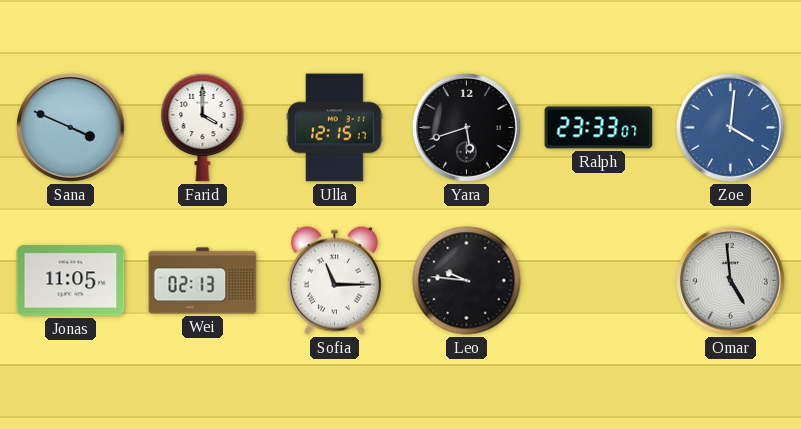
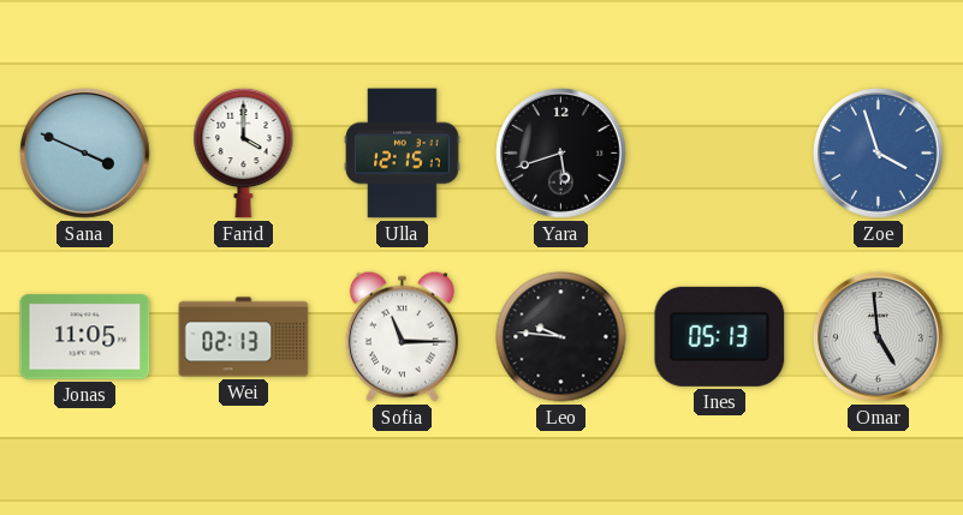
Ralph: 23:33 -> none
Zoe: 4:01 -> 3:57
Ines: none -> 05:13
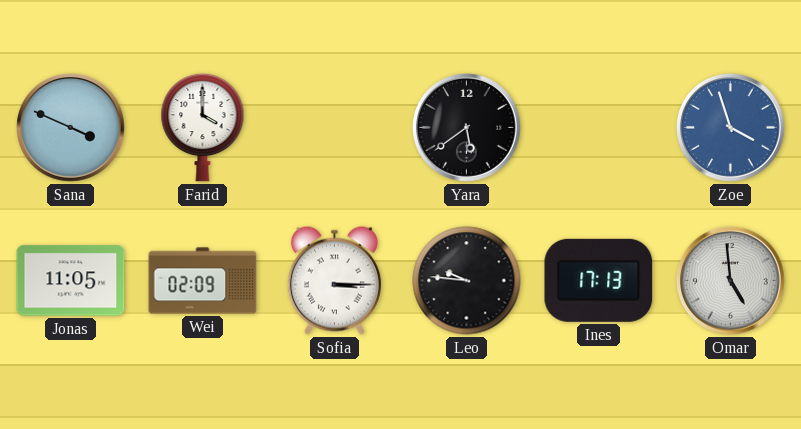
Ulla: 12:15 -> none
Yara: 5:42 -> 5:39
Wei: 02:13 -> 02:09
Sofia: 11:15 -> 3:15
Ines: 05:13 -> 17:13
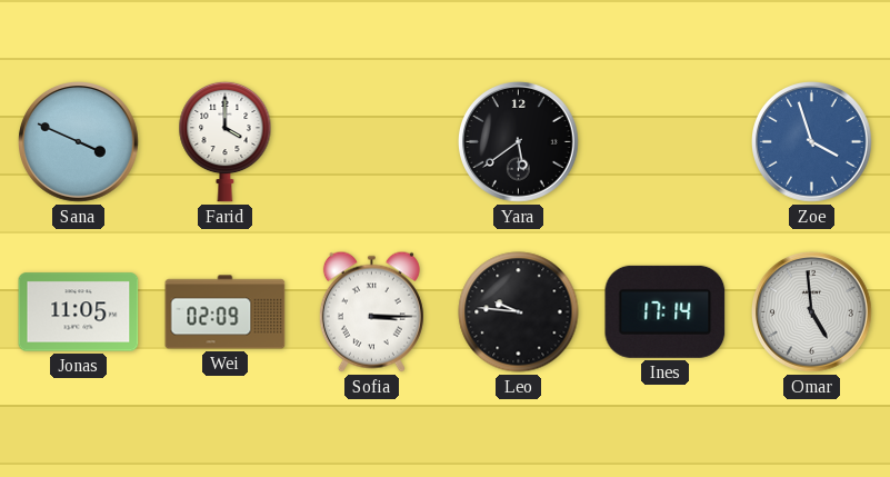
Ines: 17:13 -> 17:14
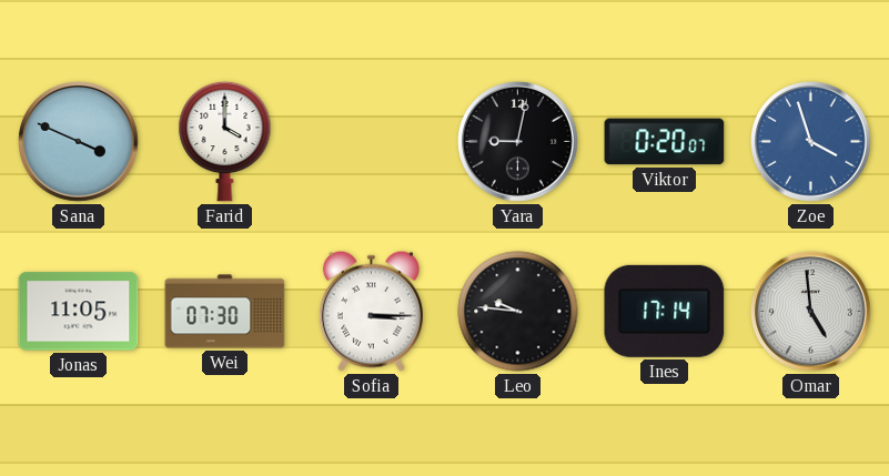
Yara: 5:39 -> 9:02
Viktor: none -> 0:20
Wei: 02:09 -> 07:30
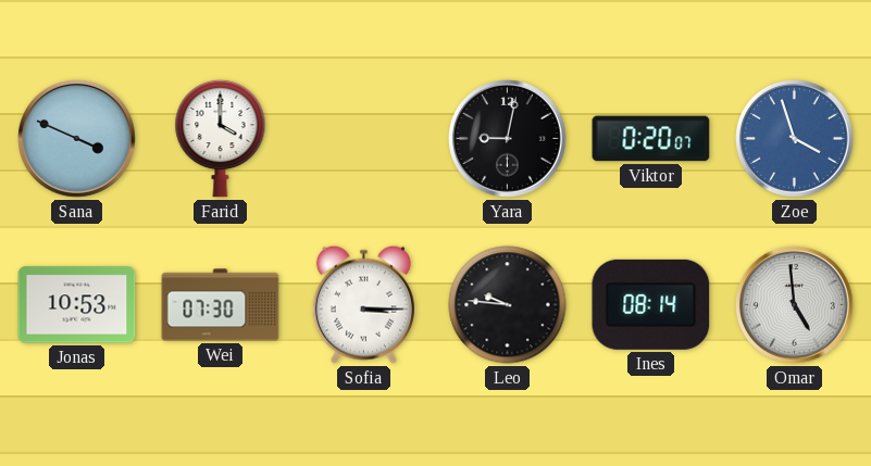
Jonas: 11:05 -> 10:53
Ines: 17:14 -> 08:14
